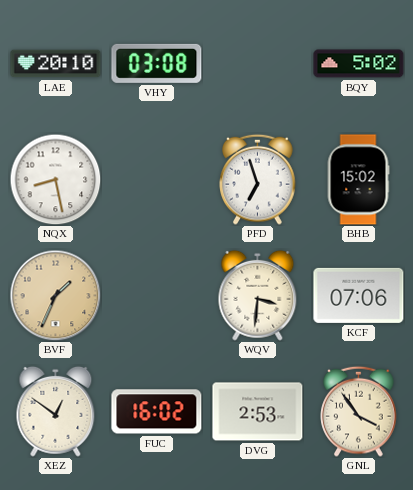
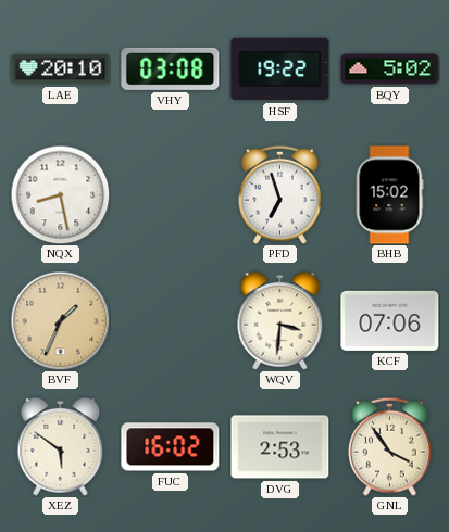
HSF: none -> 19:22
XEZ: 12:51 -> 5:51
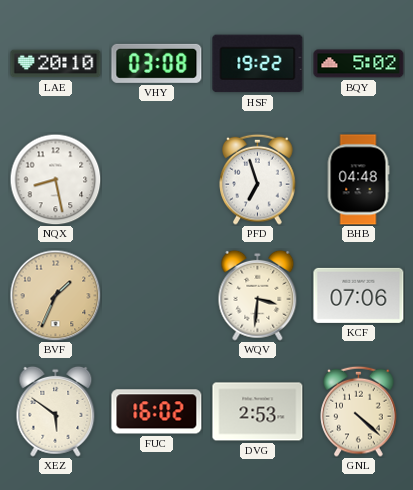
BHB: 15:02 -> 04:48
GNL: 3:54 -> 4:22
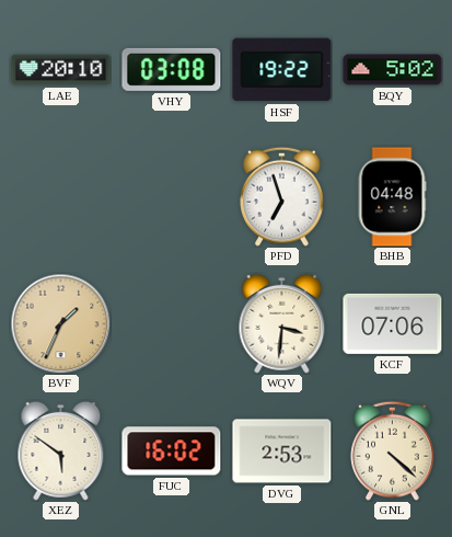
NQX: 8:28 -> none
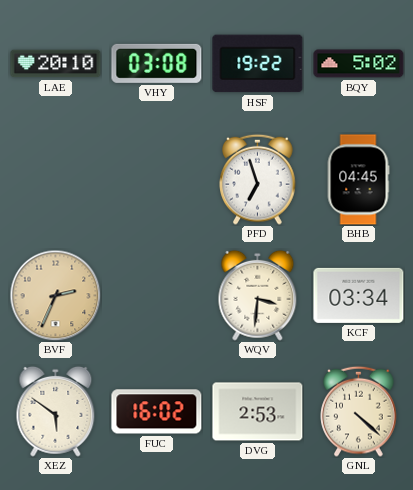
BHB: 04:48 -> 04:45
BVF: 1:34 -> 2:34
KCF: 07:06 -> 03:34
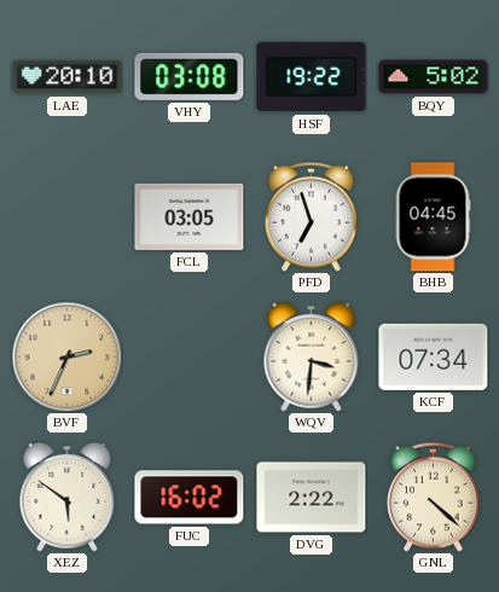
FCL: none -> 03:05
KCF: 03:34 -> 07:34
DVG: 2:53 -> 2:22
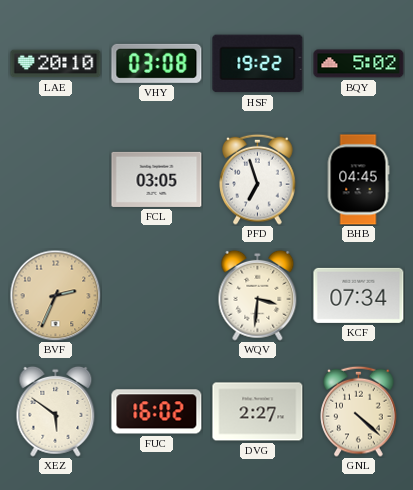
DVG: 2:22 -> 2:27
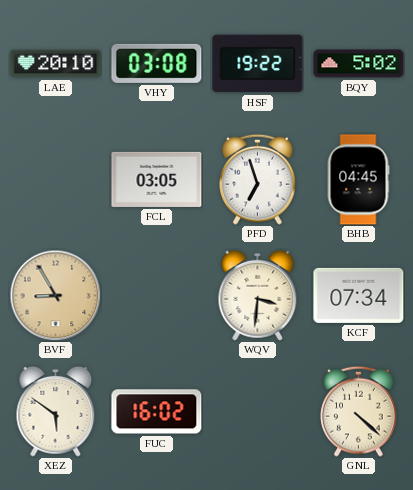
BVF: 2:34 -> 8:55
DVG: 2:27 -> none
